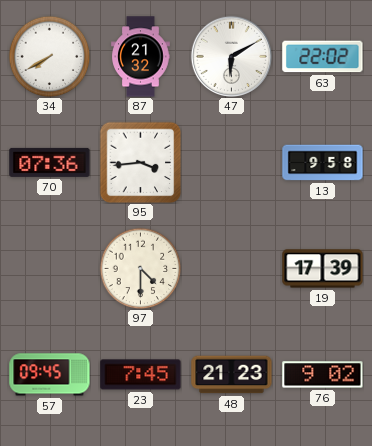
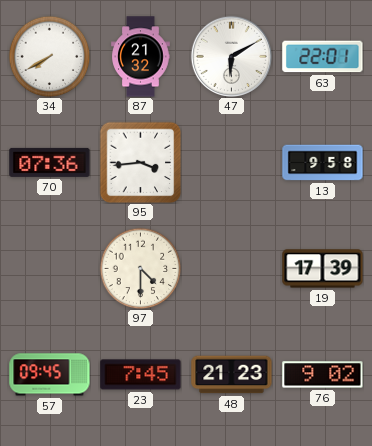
63: 22:02 -> 22:01
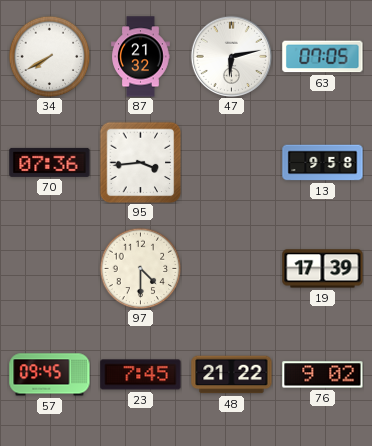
47: 6:10 -> 6:13
63: 22:01 -> 07:05
48: 21:23 -> 21:22
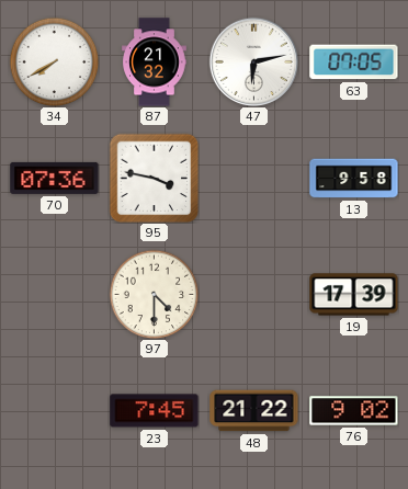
95: 3:44 -> 3:47
57: 09:45 -> none
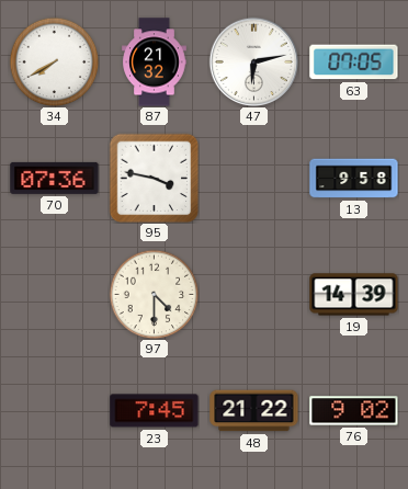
19: 17:39 -> 14:39
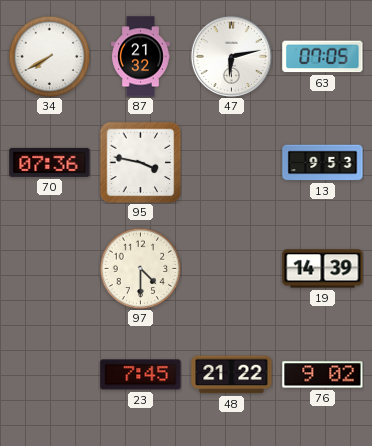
13: 9:58 -> 9:53
